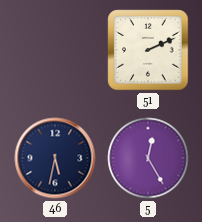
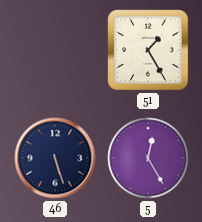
51: 2:11 -> 1:25
46: 5:32 -> 5:27
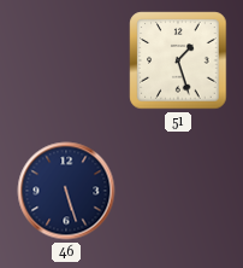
51: 1:25 -> 1:27
5: 12:25 -> none
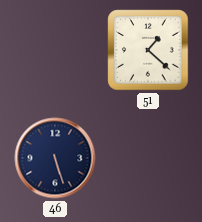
51: 1:27 -> 1:22
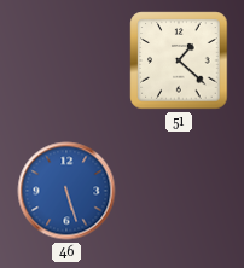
46 dial: navy -> blue
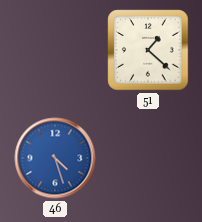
46: 5:27 -> 4:27
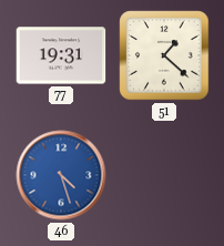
77: none -> 19:31
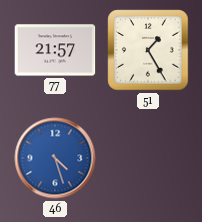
77: 19:31 -> 21:57
51: 1:22 -> 1:25
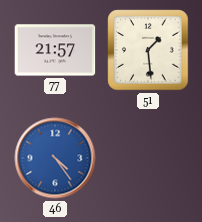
51: 1:25 -> 1:29
46: 4:27 -> 4:24
